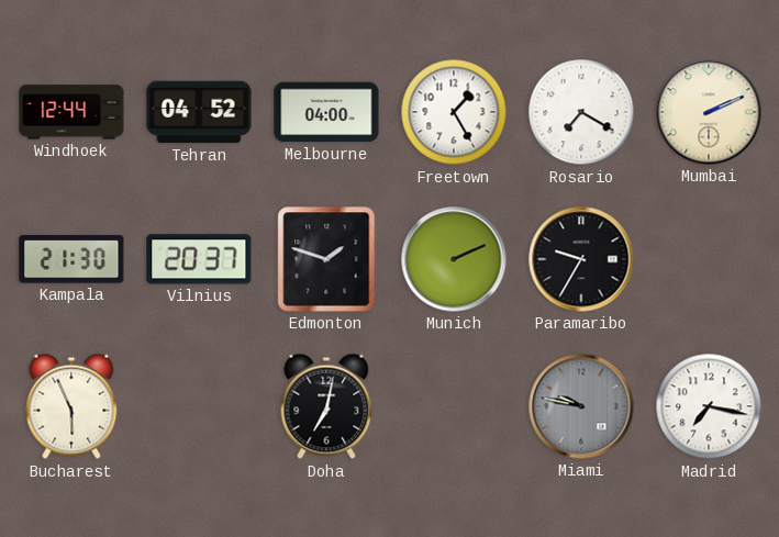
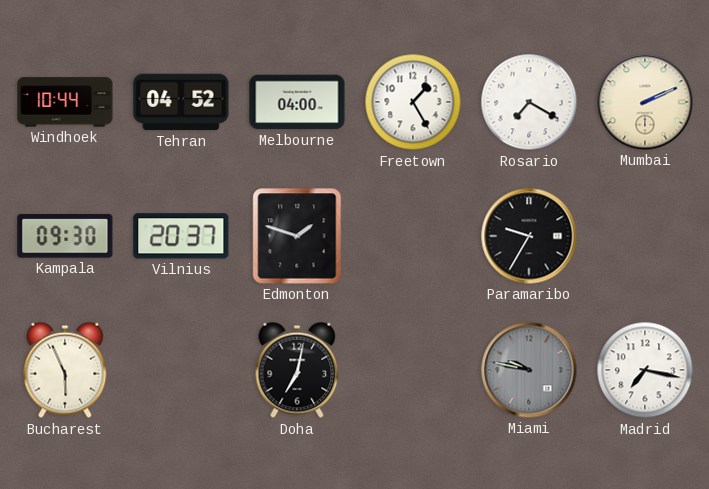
Windhoek: 12:44 -> 10:44
Kampala: 21:30 -> 09:30
Munich: 2:11 -> none
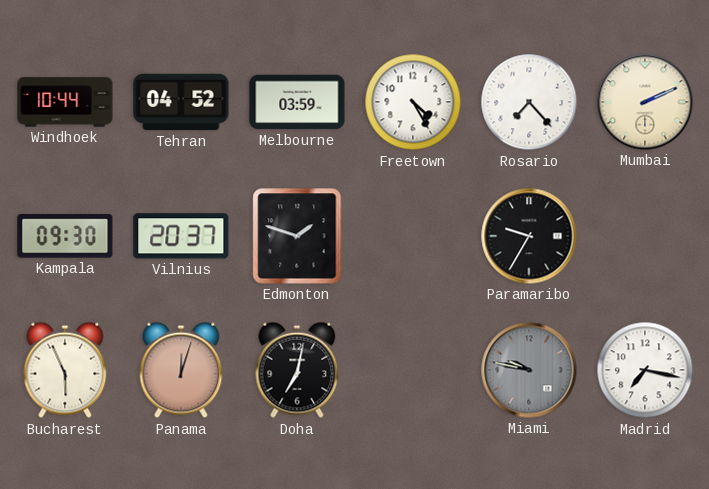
Melbourne: 04:00 -> 03:59
Freetown: 1:25 -> 4:25
Rosario: 7:20 -> 7:23
Panama: none -> 12:03
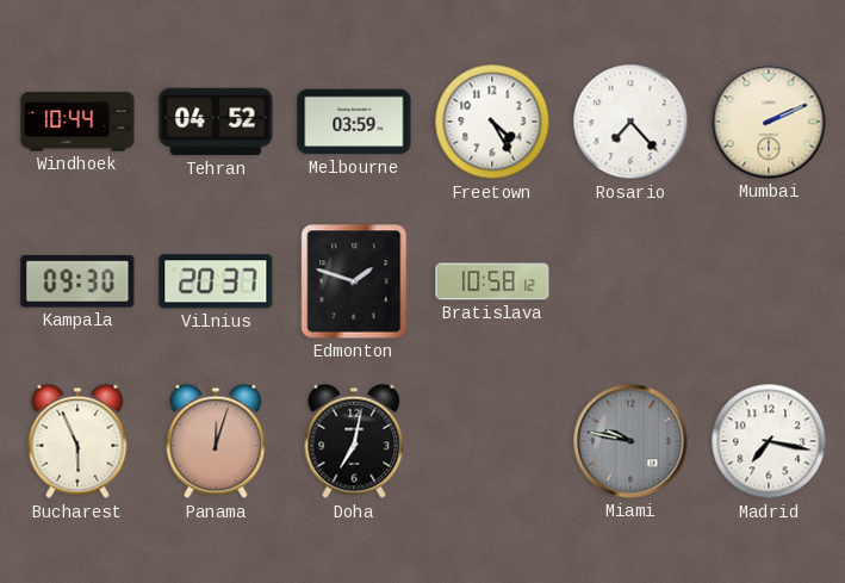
Bratislava: none -> 10:58
Paramaribo: 9:35 -> none
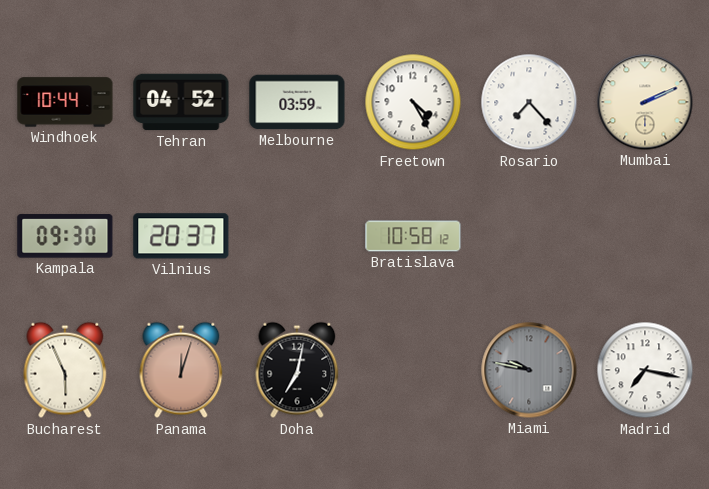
Edmonton: 1:48 -> none
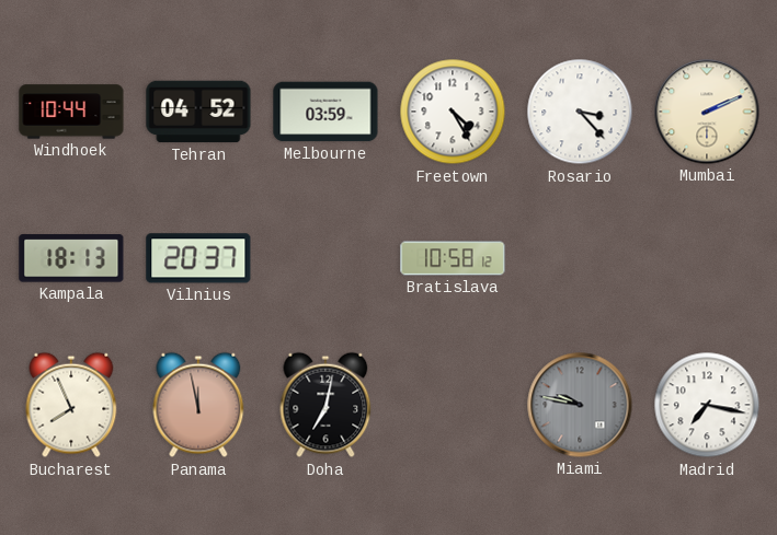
Rosario: 7:23 -> 3:23
Kampala: 09:30 -> 18:13
Bucharest: 5:56 -> 7:56
Panama: 12:03 -> 11:58
